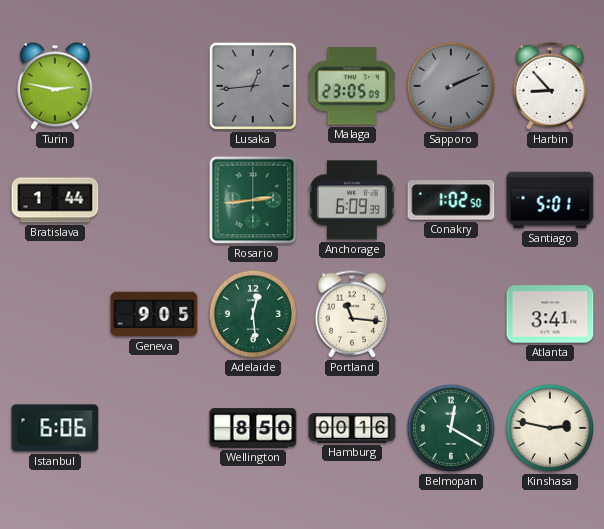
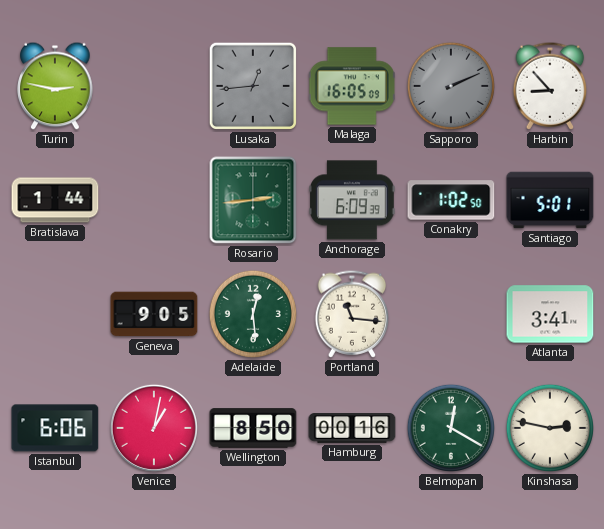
Malaga: 23:05 -> 16:05
Venice: none -> 1:02
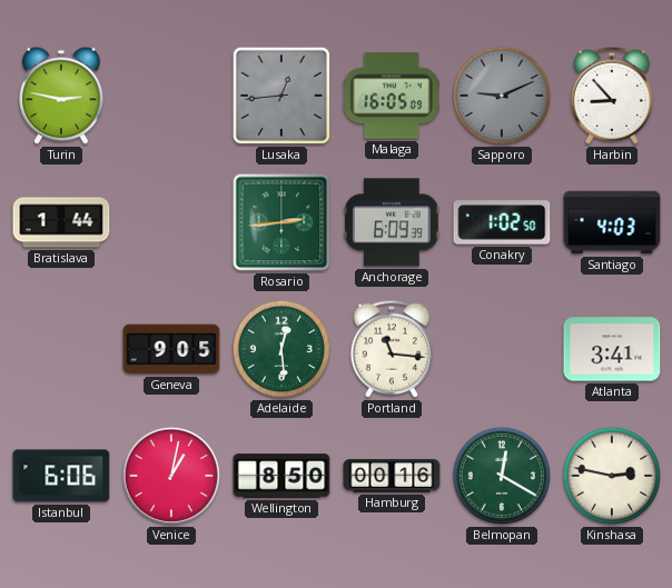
Sapporo: 2:11 -> 9:11
Santiago: 5:01 -> 4:03
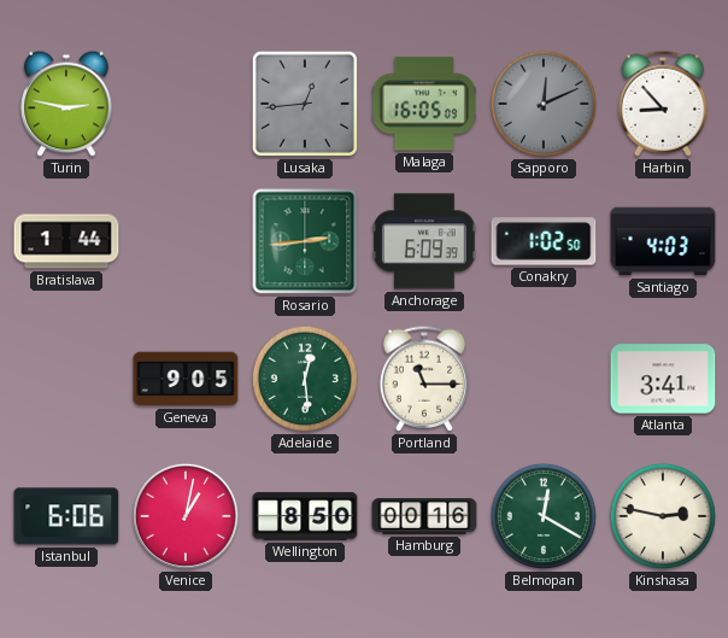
Sapporo: 9:11 -> 12:11
Portland: 11:16 -> 11:15
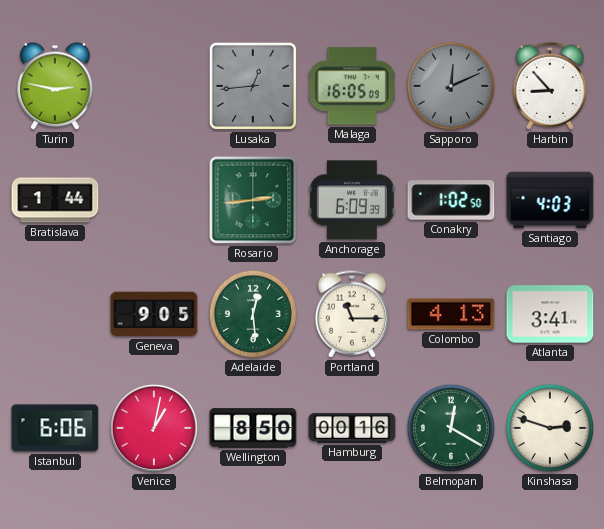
Colombo: none -> 4:13
Kinshasa: 2:47 -> 2:48
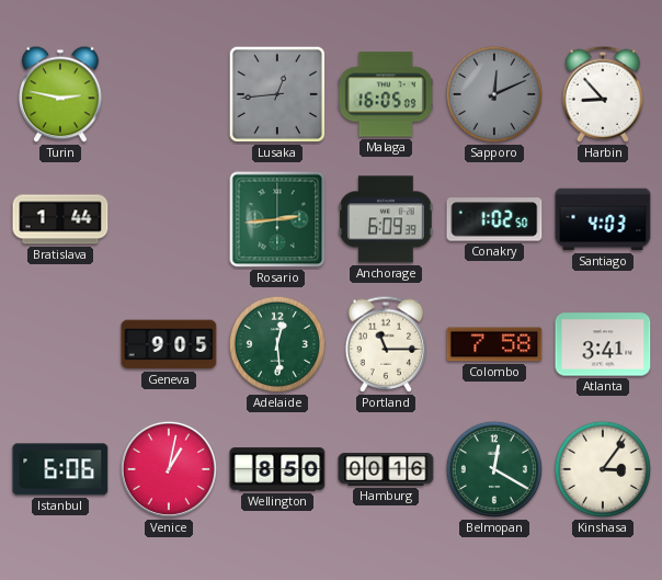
Colombo: 4:13 -> 7:58
Kinshasa: 2:48 -> 3:06
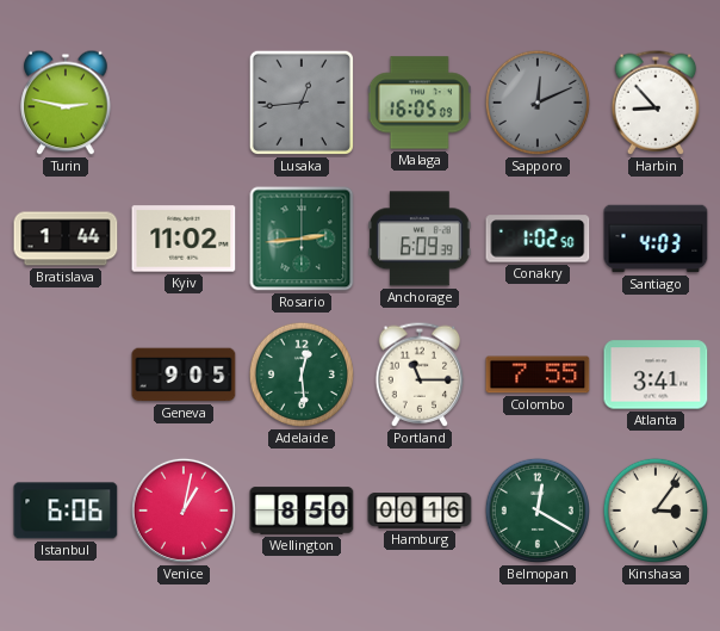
Kyiv: none -> 11:02
Colombo: 7:58 -> 7:55
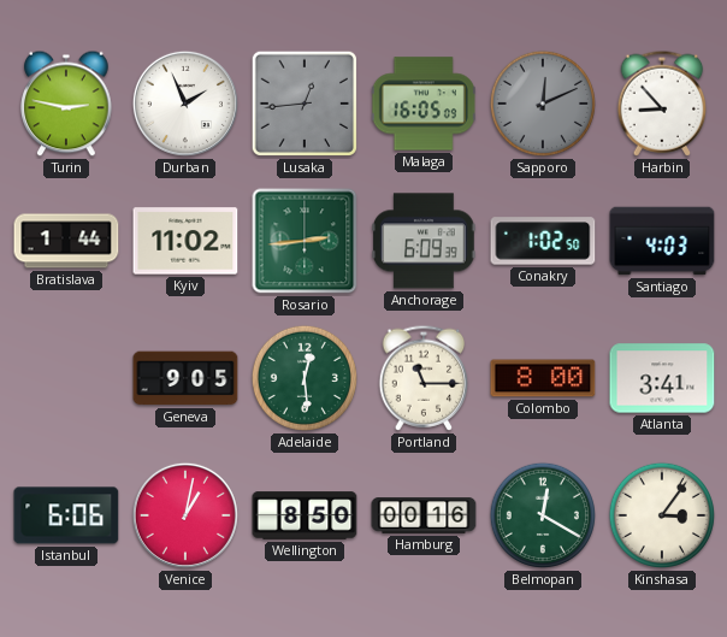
Durban: none -> 1:56
Colombo: 7:55 -> 8:00
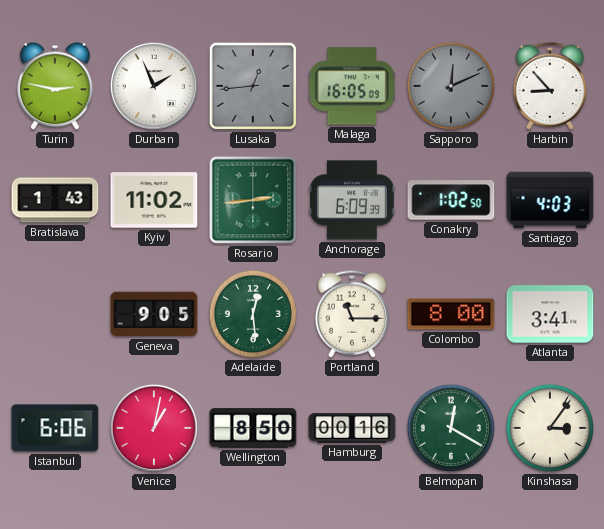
Bratislava: 1:44 -> 1:43
